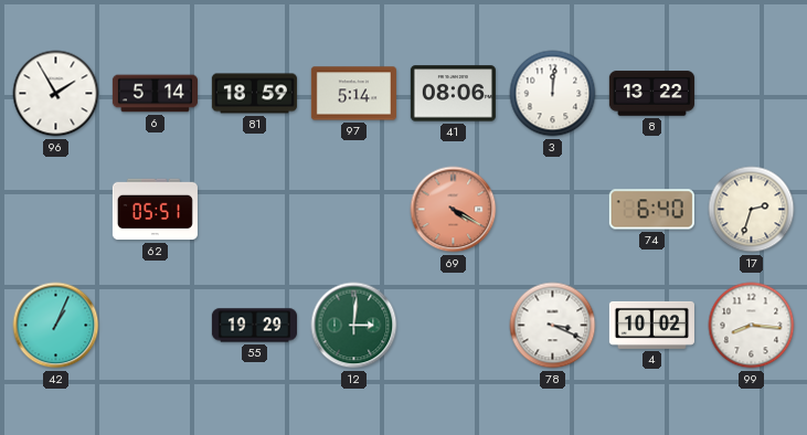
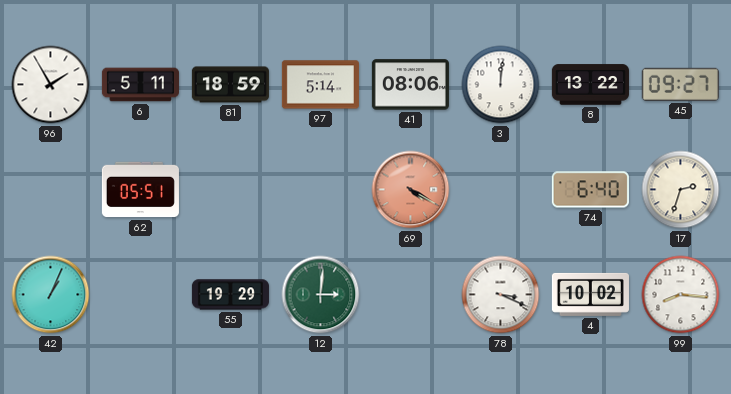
6: 5:14 -> 5:11
45: none -> 09:27
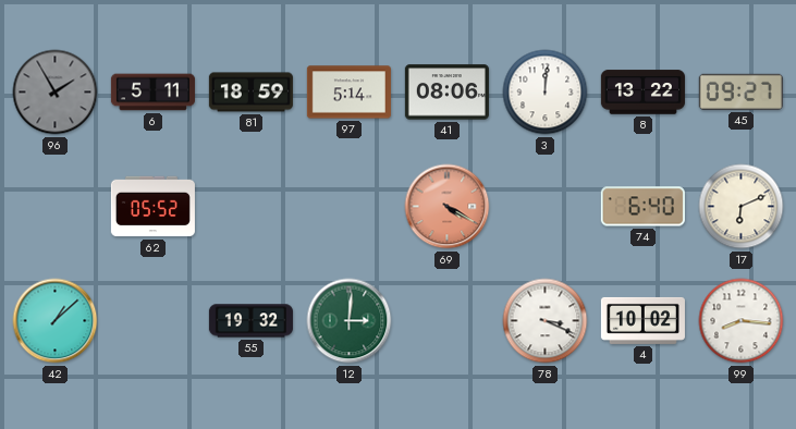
96 dial: white -> grey
62: 05:51 -> 05:52
17: 2:33 -> 6:11
42: 1:04 -> 1:08
55: 19:29 -> 19:32
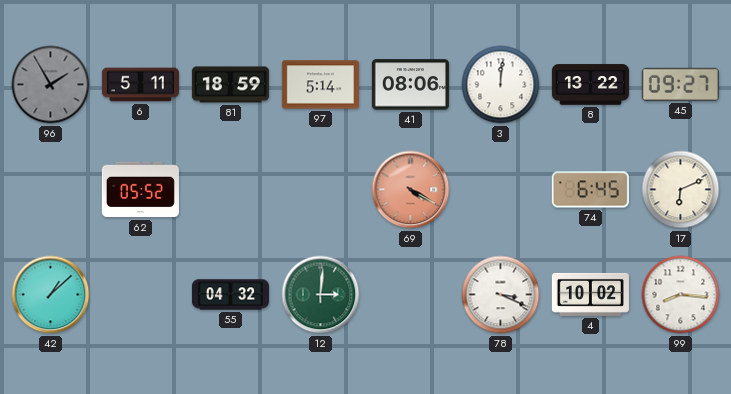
74: 6:40 -> 6:45
55: 19:32 -> 04:32
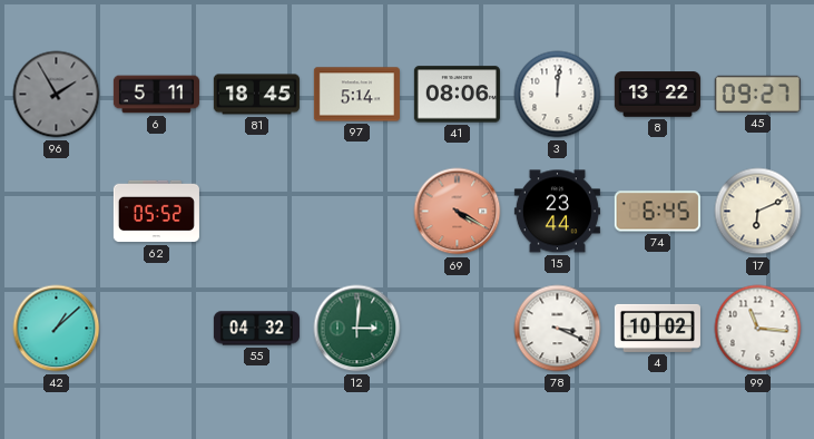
81: 18:59 -> 18:45
15: none -> 23:44
99: 8:16 -> 11:16
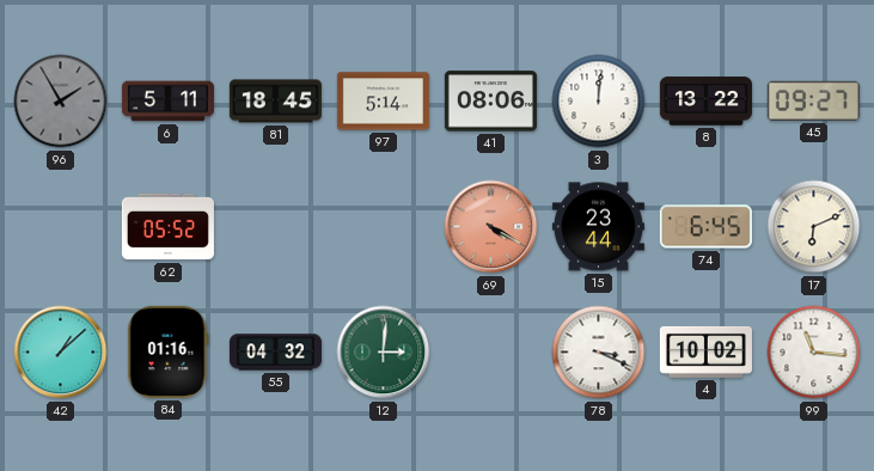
84: none -> 01:16
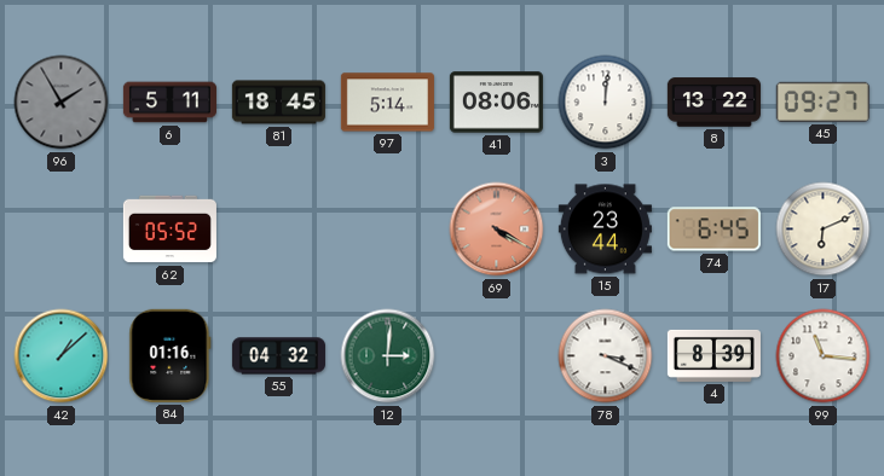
4: 10:02 -> 8:39
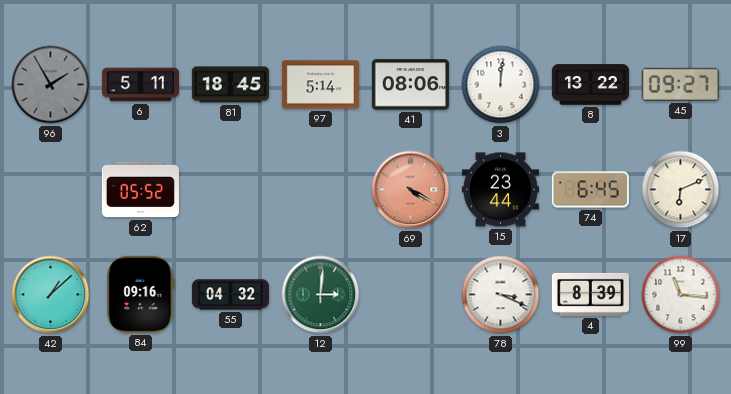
84: 01:16 -> 09:16
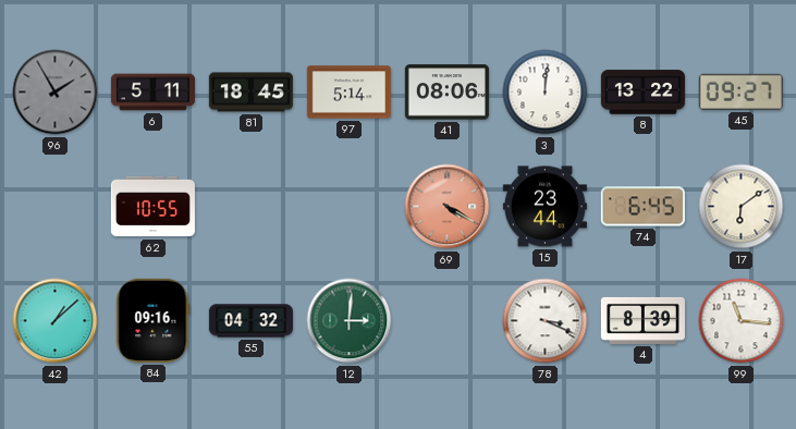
62: 05:52 -> 10:55
17: 6:11 -> 6:09
